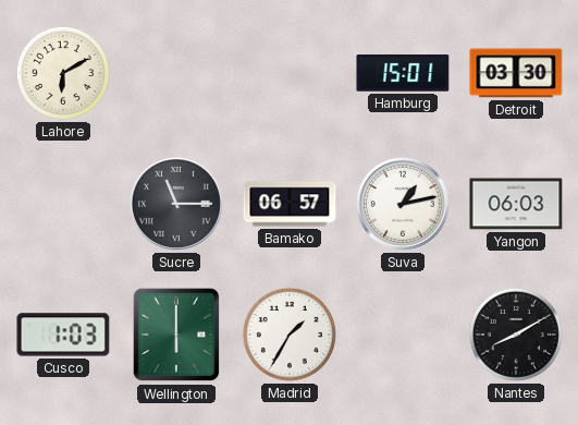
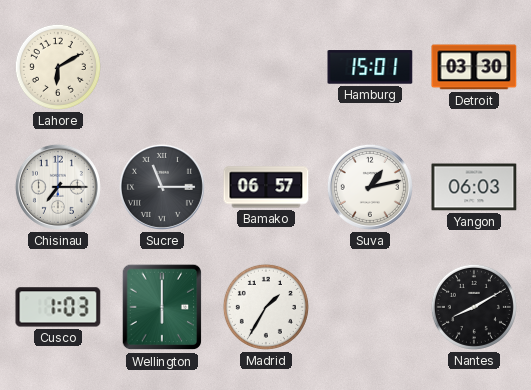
Chisinau: none -> 7:15
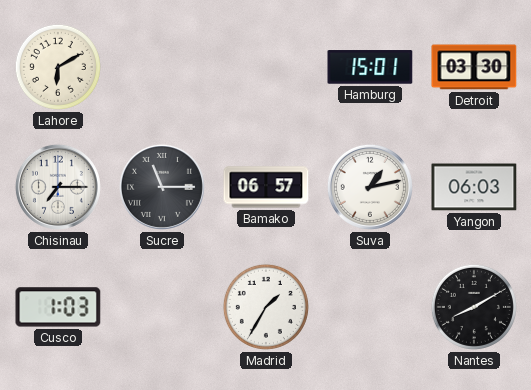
Wellington: 6:00 -> none
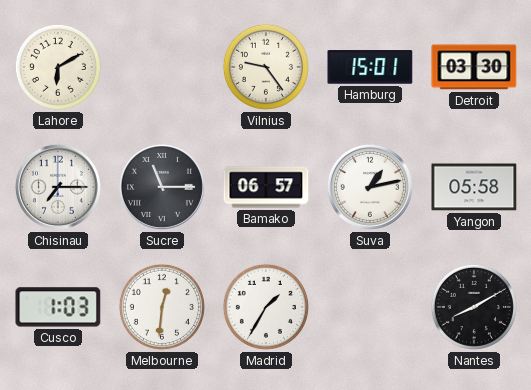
Vilnius: none -> 9:24
Yangon: 06:03 -> 05:58
Melbourne: none -> 12:31
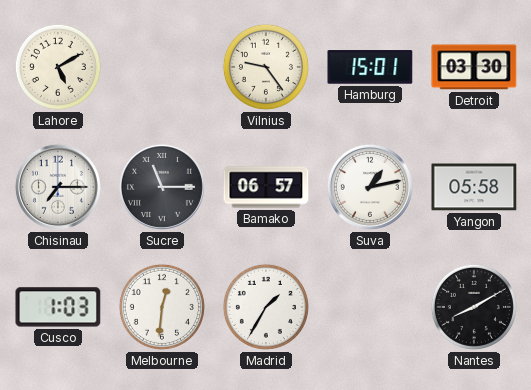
Lahore: 6:10 -> 5:10
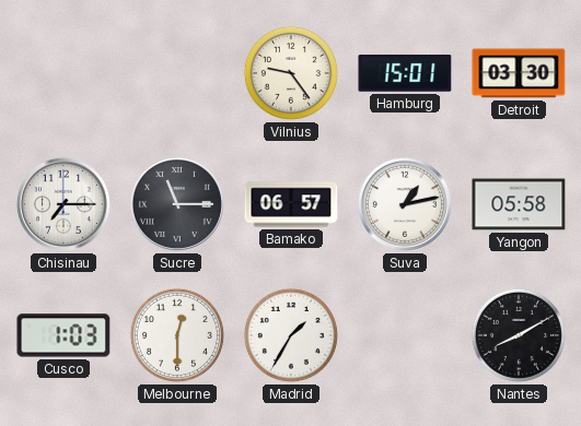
Lahore: 5:10 -> none
Melbourne: 12:31 -> 12:30
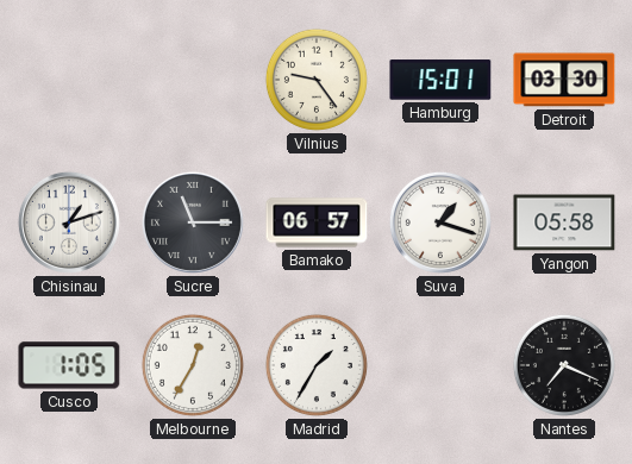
Chisinau: 7:15 -> 1:12
Suva: 1:13 -> 1:18
Cusco: 1:03 -> 1:05
Melbourne: 12:30 -> 12:35
Nantes: 8:10 -> 7:19
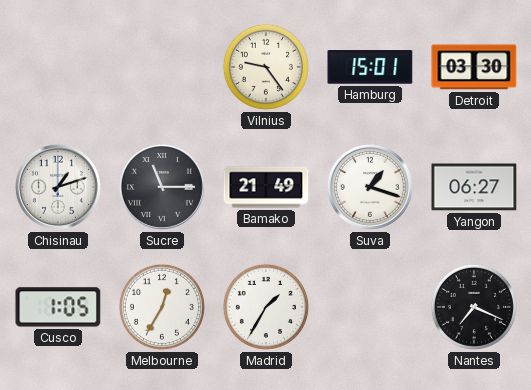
Bamako: 06:57 -> 21:49
Yangon: 05:58 -> 06:27
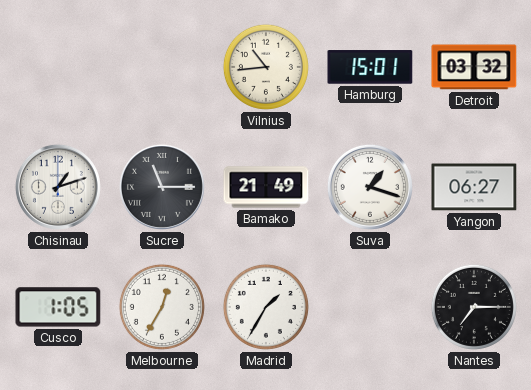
Vilnius: 9:24 -> 10:44
Detroit: 03:30 -> 03:32
Nantes: 7:19 -> 7:15
